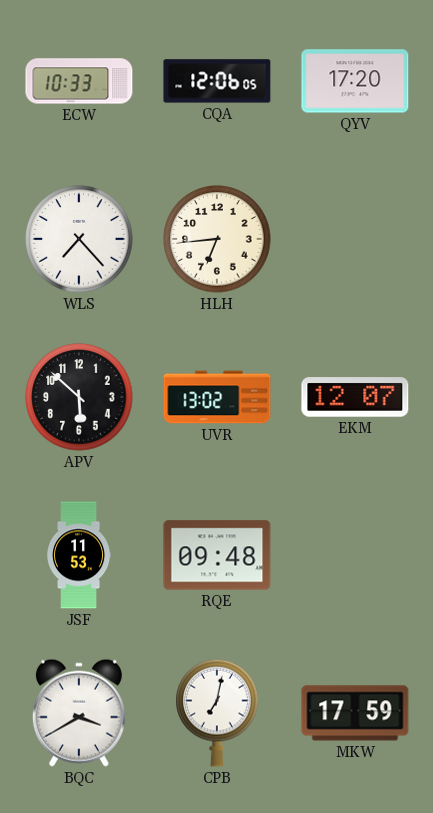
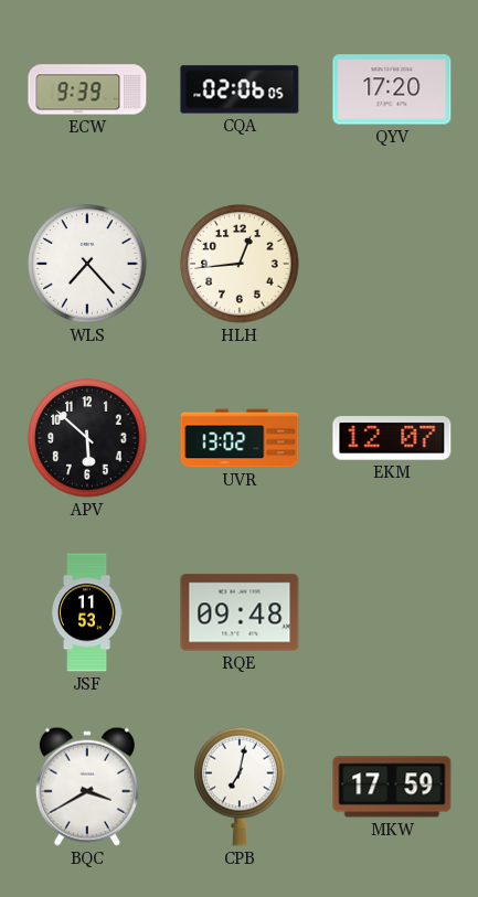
ECW: 10:33 -> 9:39
CQA: 12:06 -> 02:06
HLH: 6:44 -> 12:44
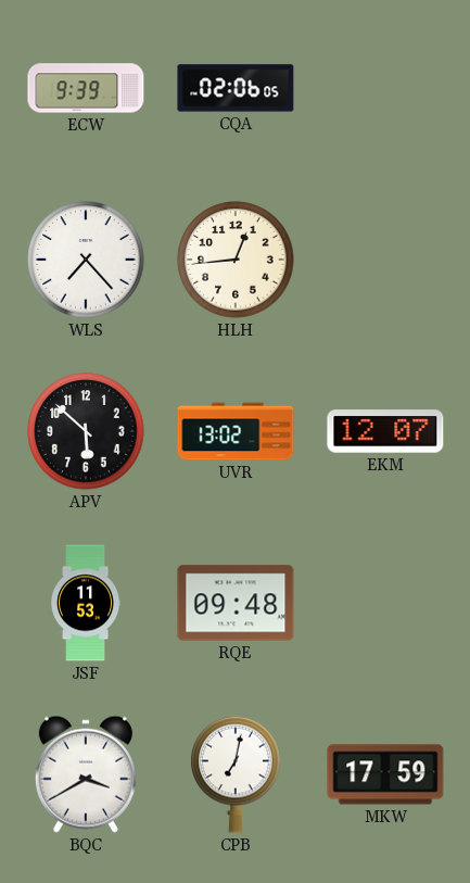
QYV: 17:20 -> none
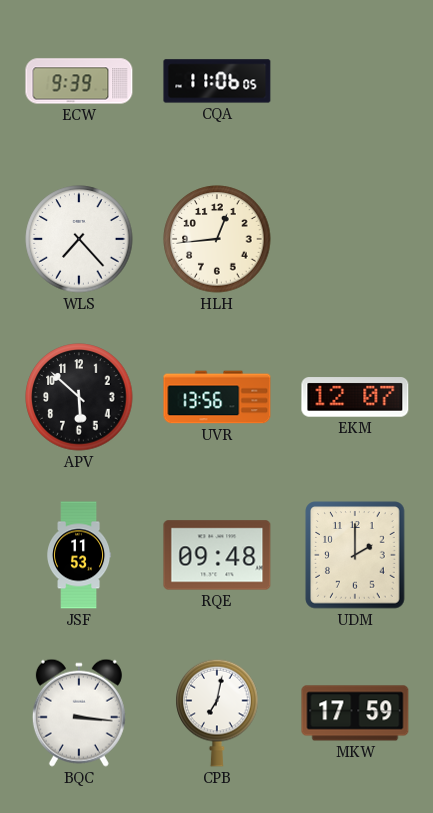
CQA: 02:06 -> 11:06
UVR: 13:02 -> 13:56
UDM: none -> 2:00
BQC: 3:40 -> 3:16
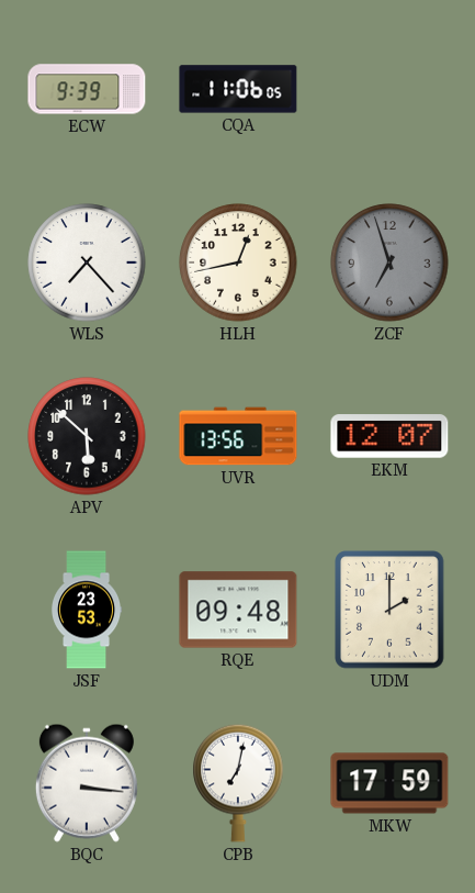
HLH: 12:44 -> 12:43
ZCF: none -> 6:57
JSF: 11:53 -> 23:53
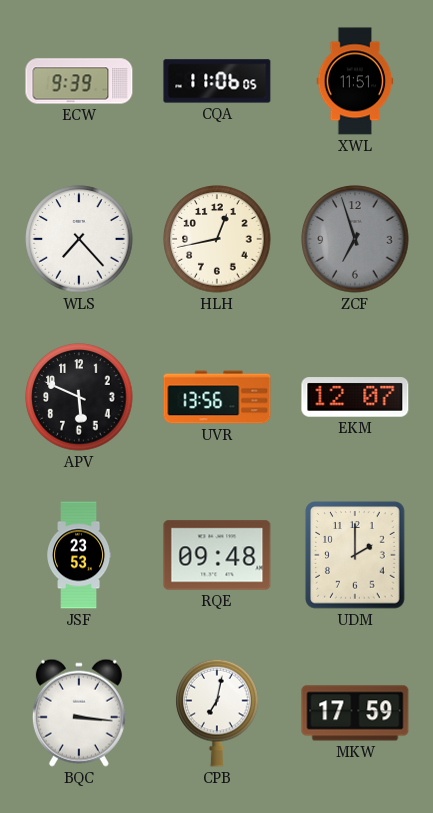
XWL: none -> 11:51
APV: 5:52 -> 5:49
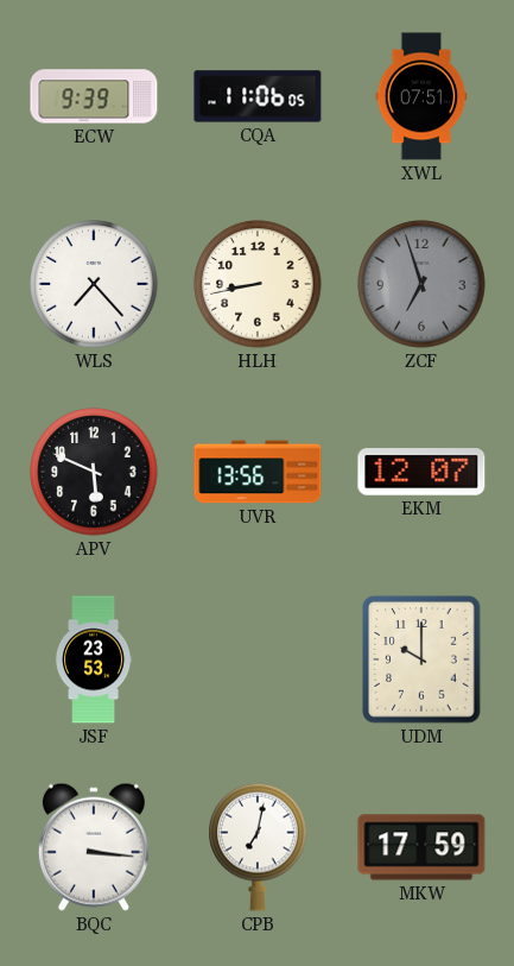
XWL: 11:51 -> 07:51
HLH: 12:43 -> 8:43
RQE: 09:48 -> none
UDM: 2:00 -> 10:00
